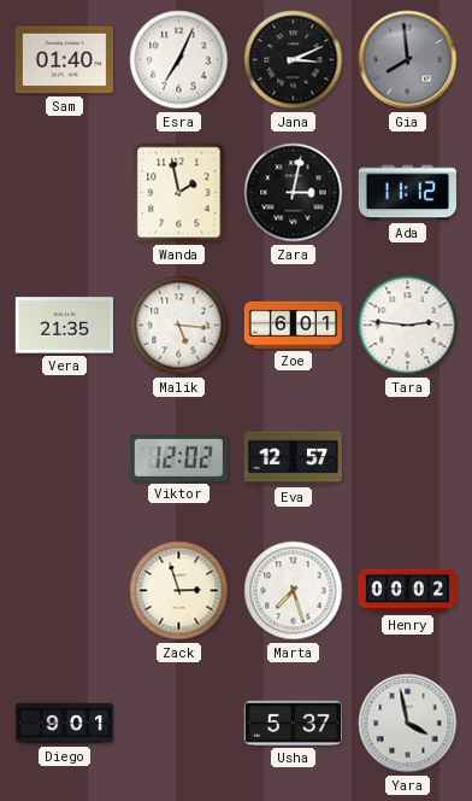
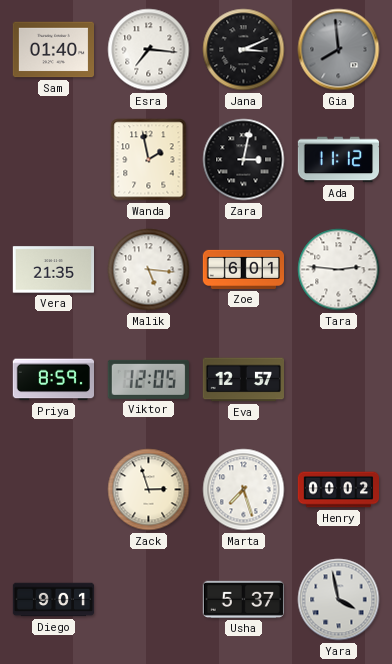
Esra: 7:04 -> 7:16
Priya: none -> 8:59
Viktor: 12:02 -> 12:05
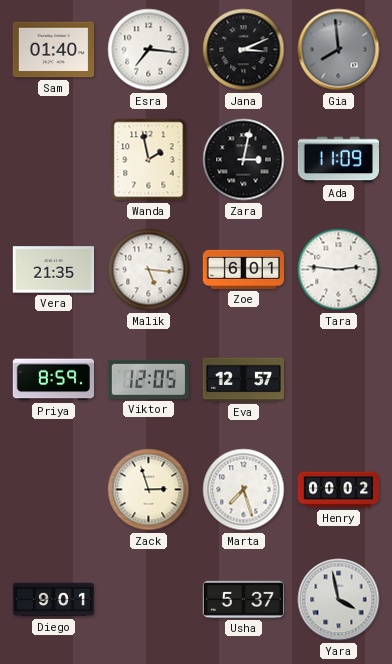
Ada: 11:12 -> 11:09
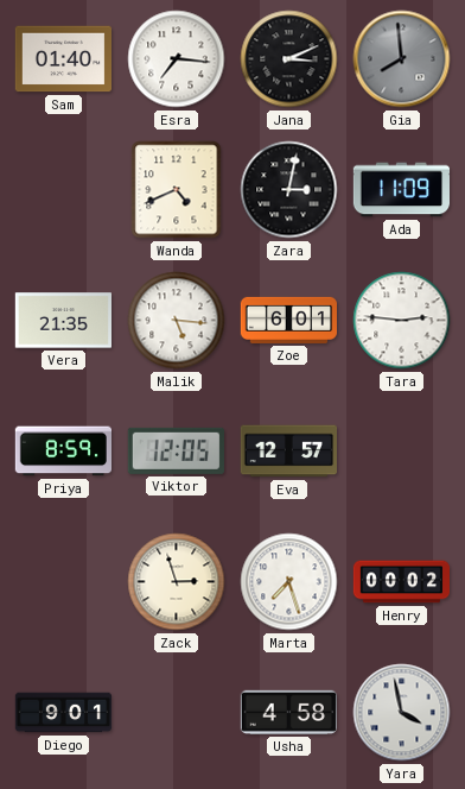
Wanda: 1:58 -> 4:41
Usha: 5:37 -> 4:58
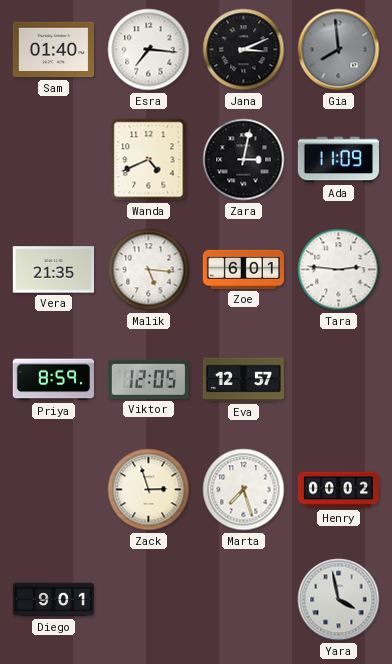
Usha: 4:58 -> none
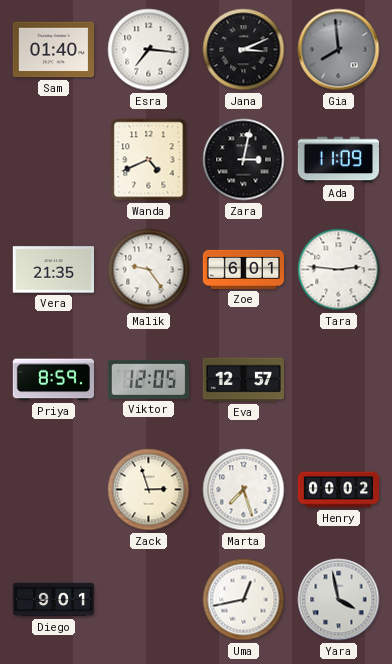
Malik: 5:16 -> 9:24
Uma: none -> 12:43
